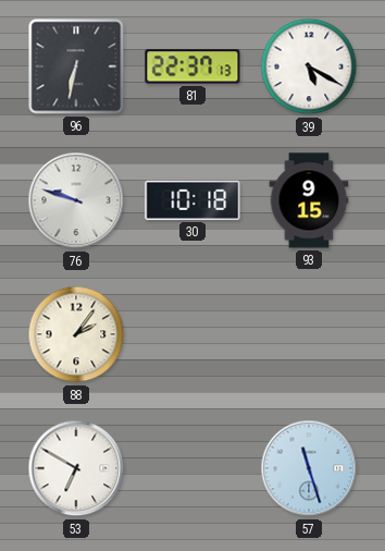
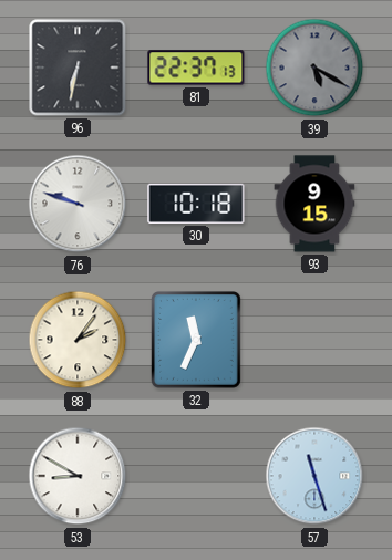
39 dial: white -> grey
32: none -> 11:34
53: 6:50 -> 8:50
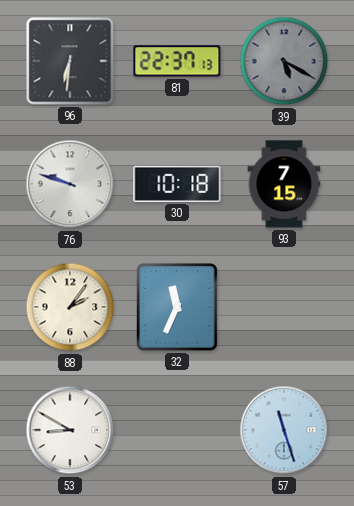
96: 6:32 -> 6:31
93: 9:15 -> 7:15
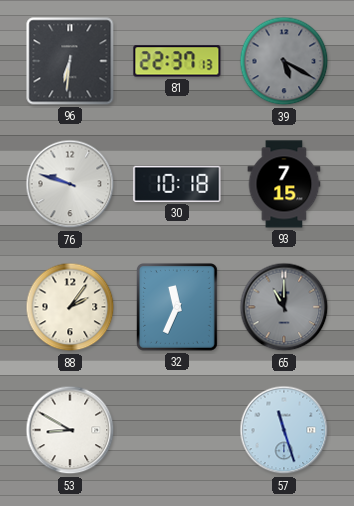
65: none -> 11:00
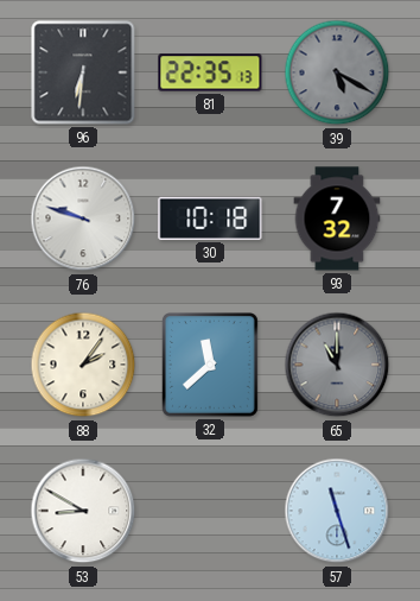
81: 22:37 -> 22:35
93: 7:15 -> 7:32
32: 11:34 -> 11:38
